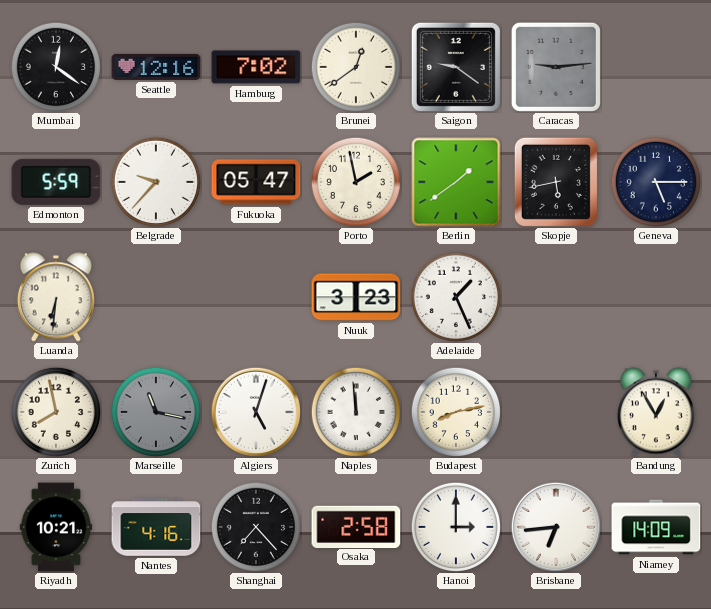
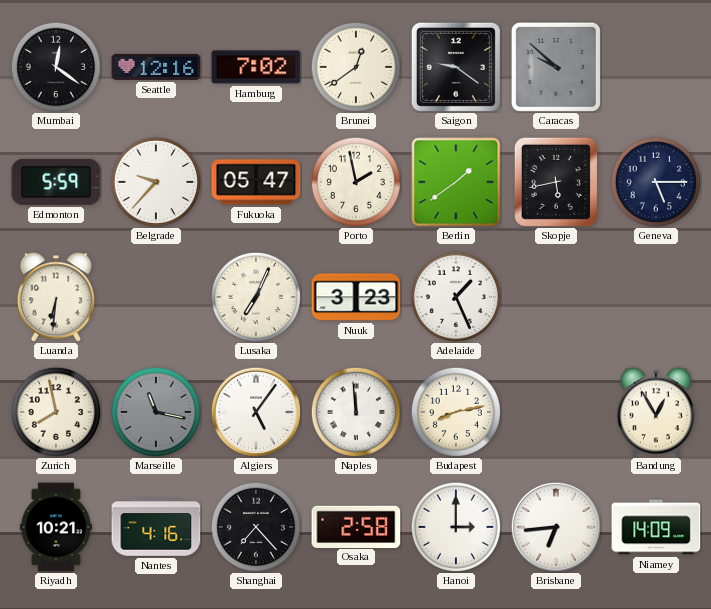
Caracas: 9:14 -> 9:52
Lusaka: none -> 7:04
Algiers: 5:03 -> 5:06
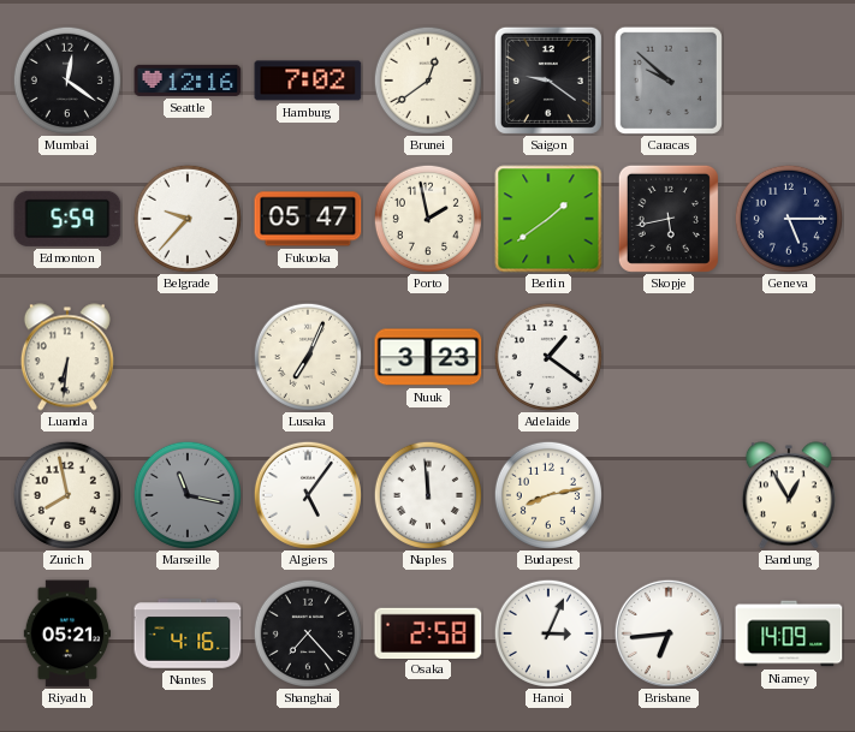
Adelaide: 1:26 -> 1:21
Riyadh: 10:21 -> 05:21
Hanoi: 3:00 -> 3:04
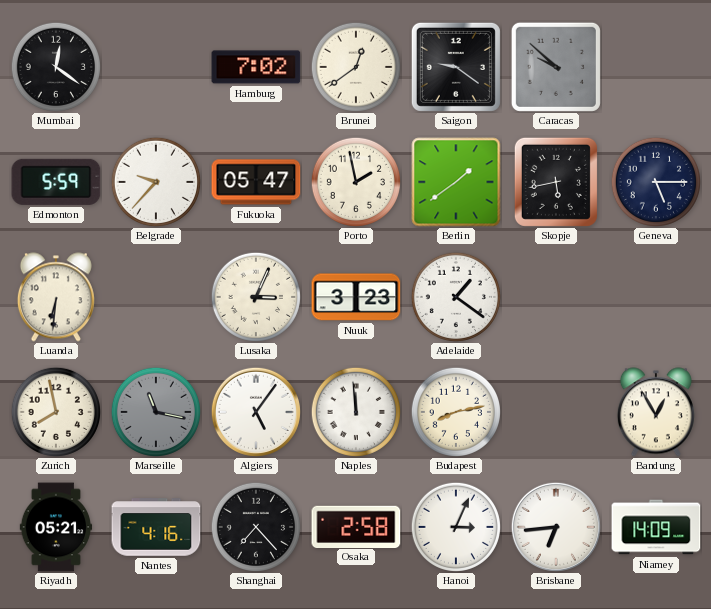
Seattle: 12:16 -> none
Lusaka: 7:04 -> 3:04
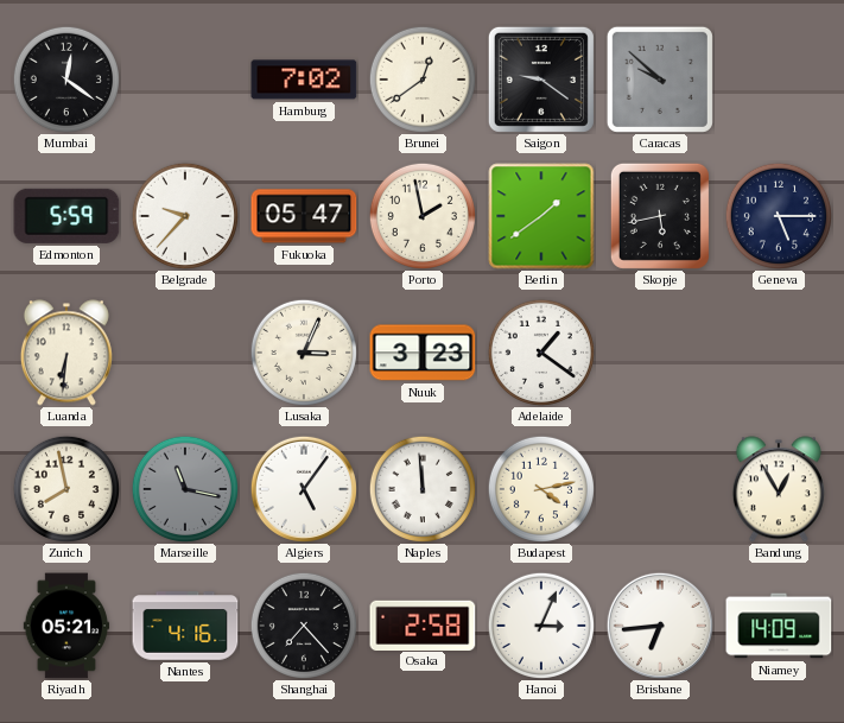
Budapest: 8:13 -> 4:13
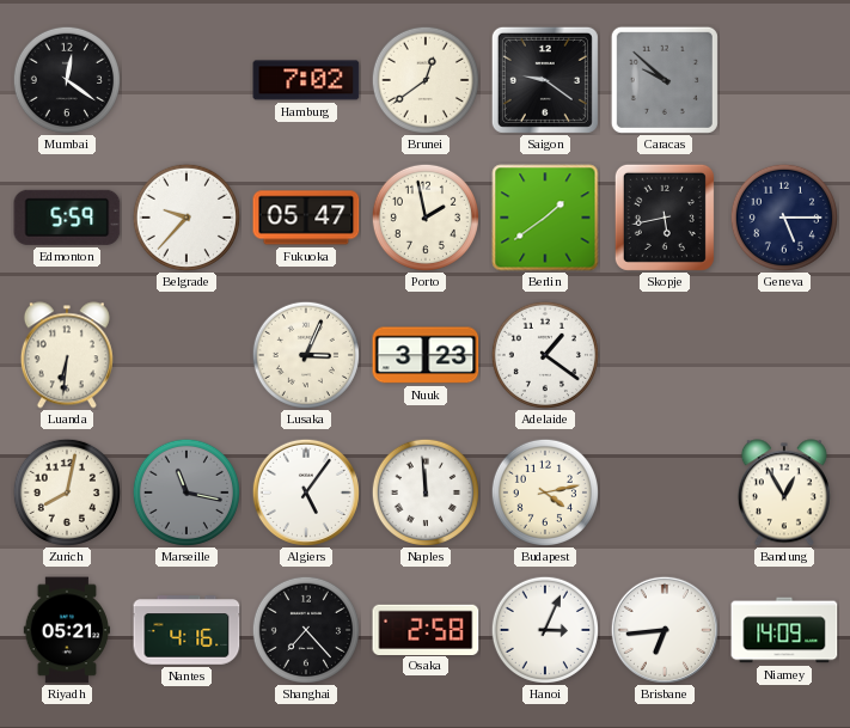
Zurich: 7:58 -> 8:02
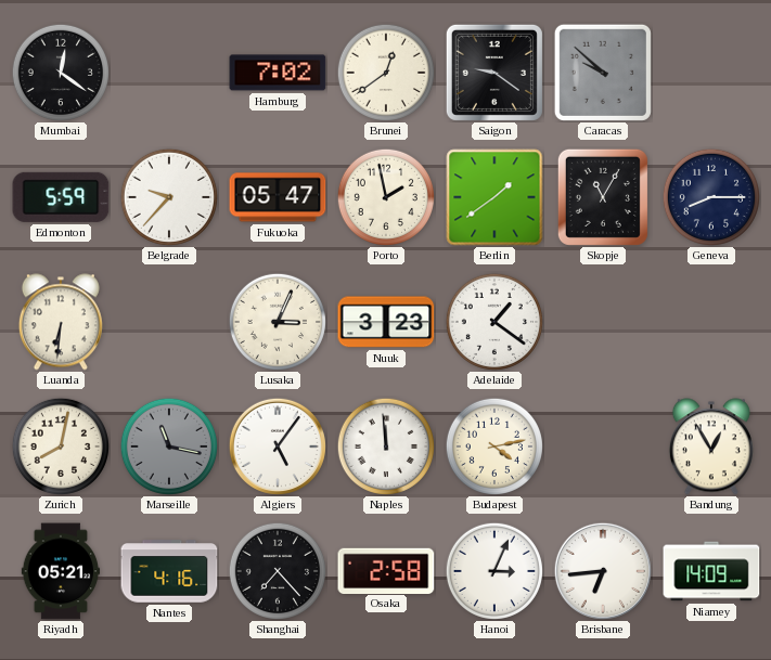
Skopje: 5:43 -> 11:05
Geneva: 5:15 -> 8:15
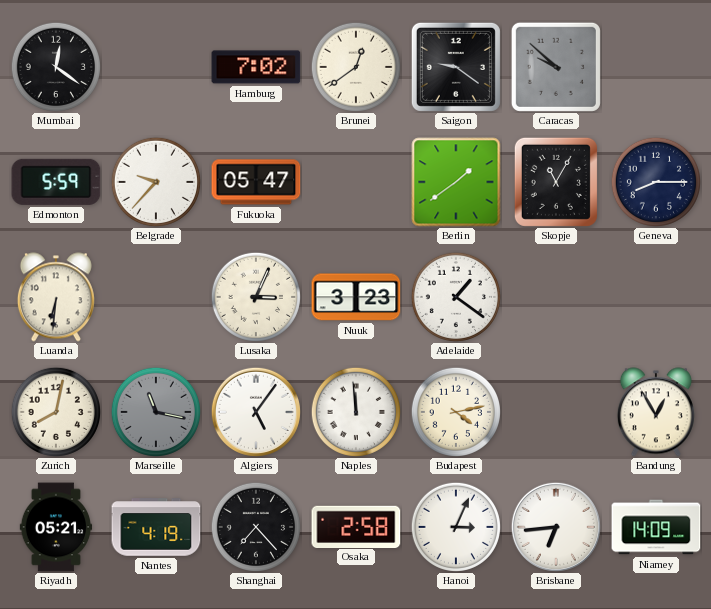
Porto: 1:58 -> none
Nantes: 4:16 -> 4:19
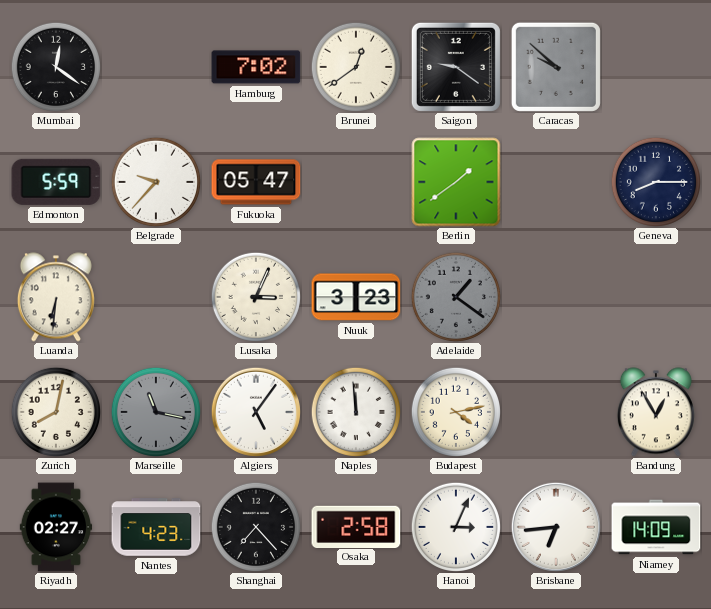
Skopje: 11:05 -> none
Adelaide dial: white -> grey
Riyadh: 05:21 -> 02:27
Nantes: 4:19 -> 4:23
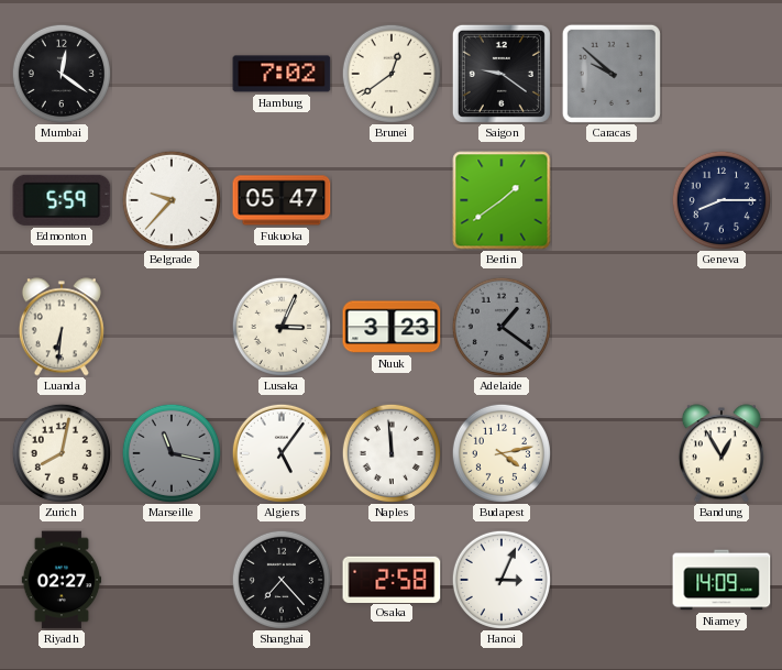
Nantes: 4:23 -> none
Brisbane: 6:44 -> none
